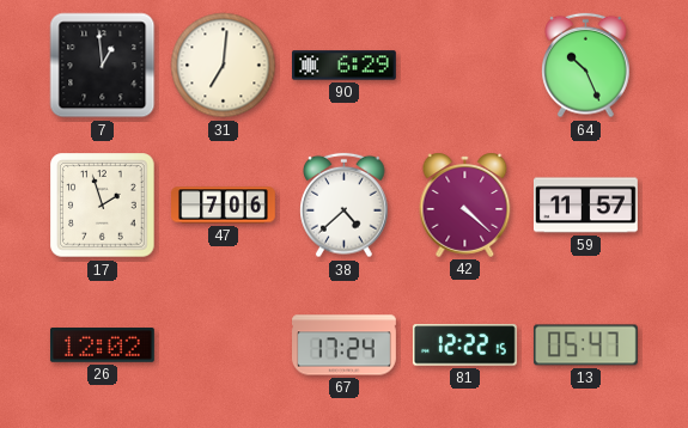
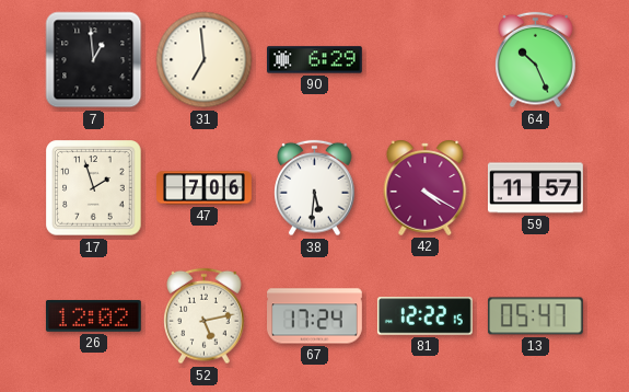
31: 7:01 -> 6:59
38: 4:38 -> 5:31
42: 4:22 -> 4:20
52: none -> 5:13
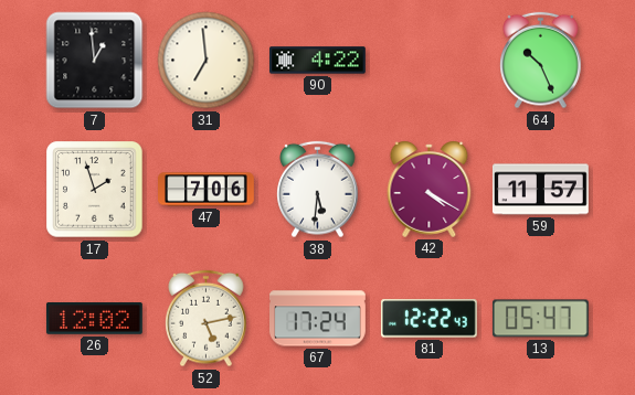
90: 6:29 -> 4:22
81: 12:22:15 -> 12:22:43
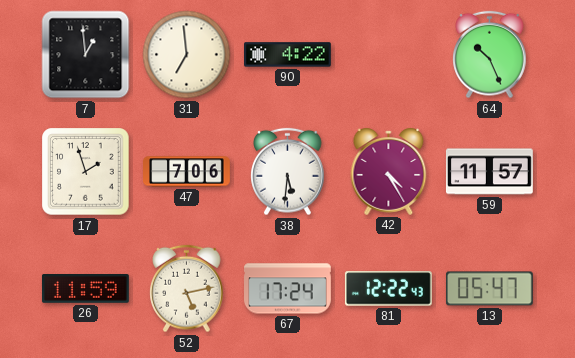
42: 4:20 -> 4:25
26: 12:02 -> 11:59
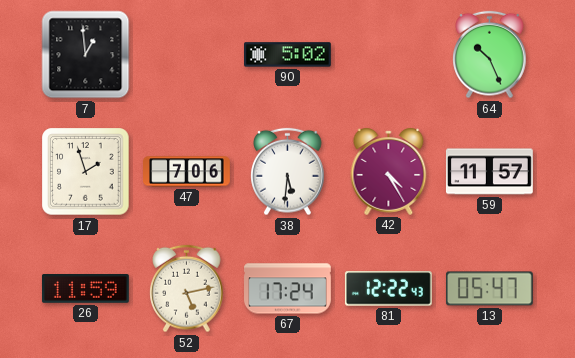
31: 6:59 -> none
90: 4:22 -> 5:02
